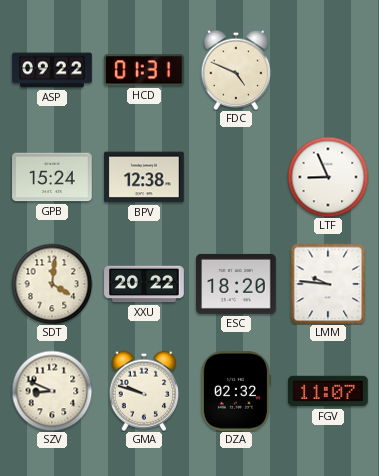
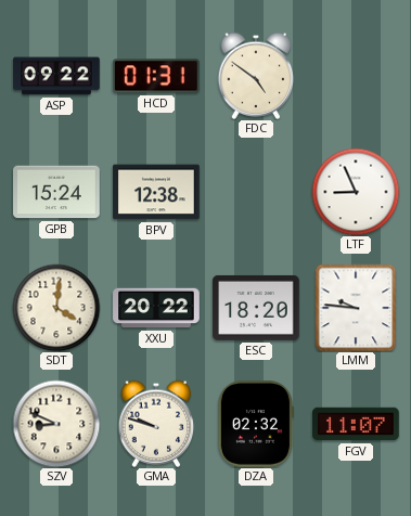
FDC: 4:49 -> 4:51
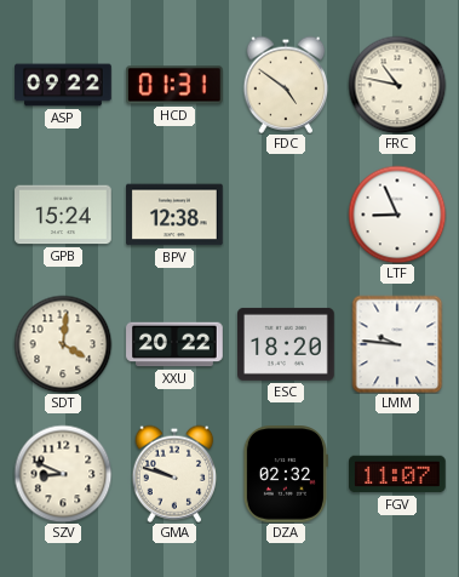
FRC: none -> 10:47
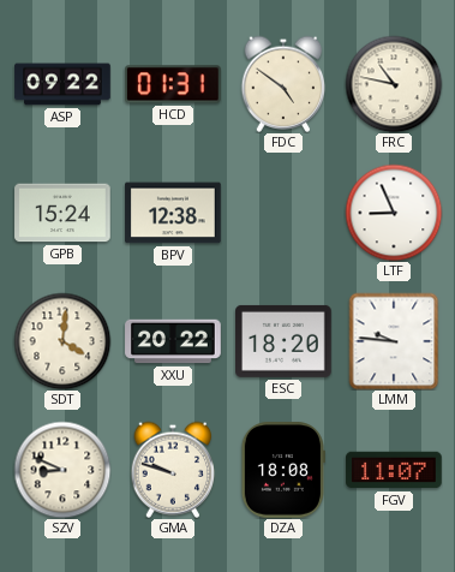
DZA: 02:32 -> 18:08
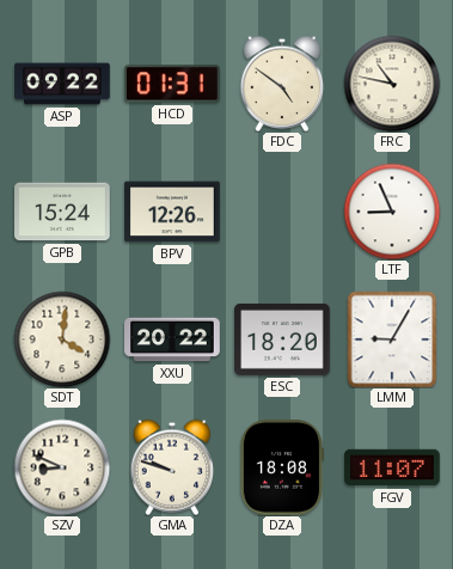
BPV: 12:38 -> 12:26
LMM: 9:46 -> 9:05
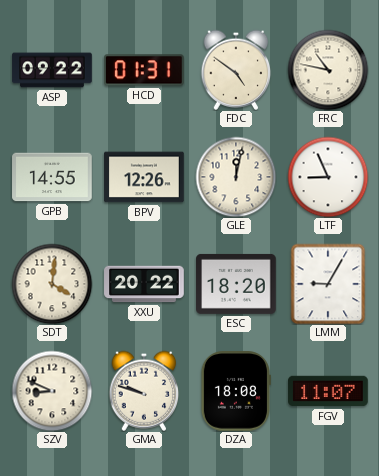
GPB: 15:24 -> 14:55
GLE: none -> 12:02
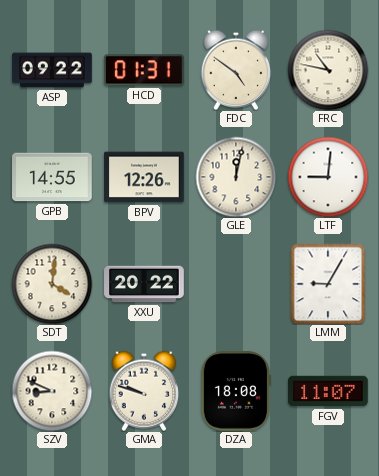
LTF: 8:56 -> 9:01
ESC: 18:20 -> none
